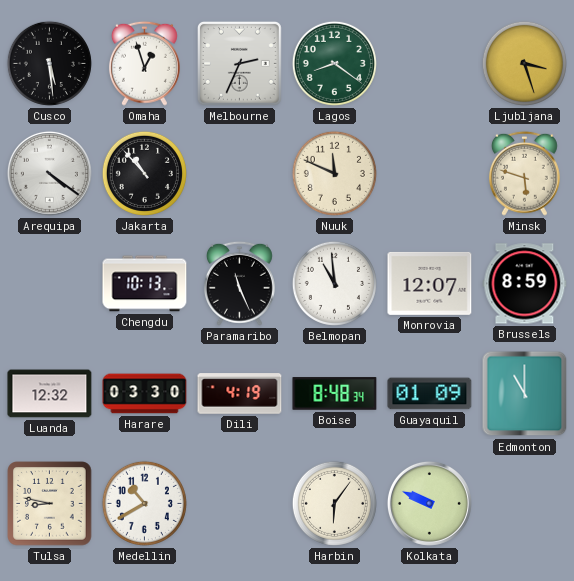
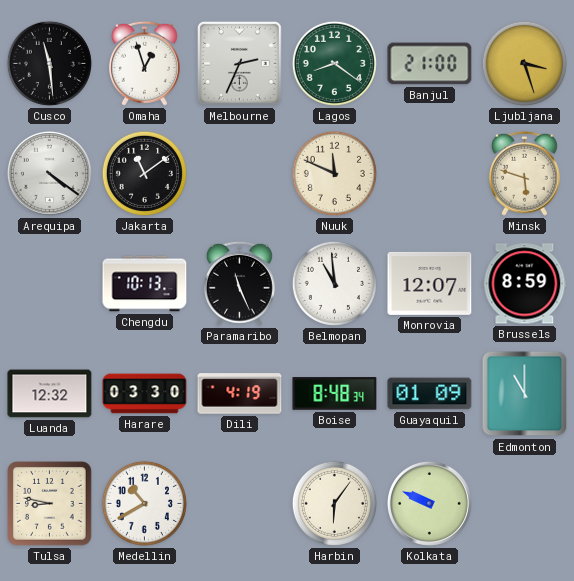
Cusco: 5:29 -> 11:29
Banjul: none -> 21:00
Jakarta: 10:53 -> 11:09
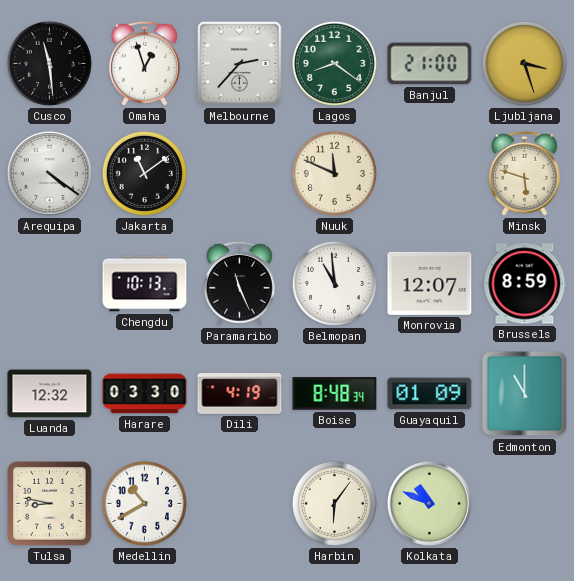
Melbourne: 2:34 -> 2:37
Kolkata: 9:49 -> 10:49
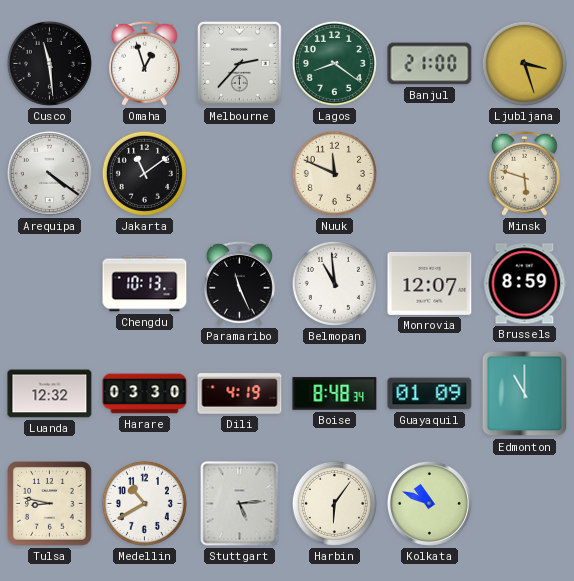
Stuttgart: none -> 5:14
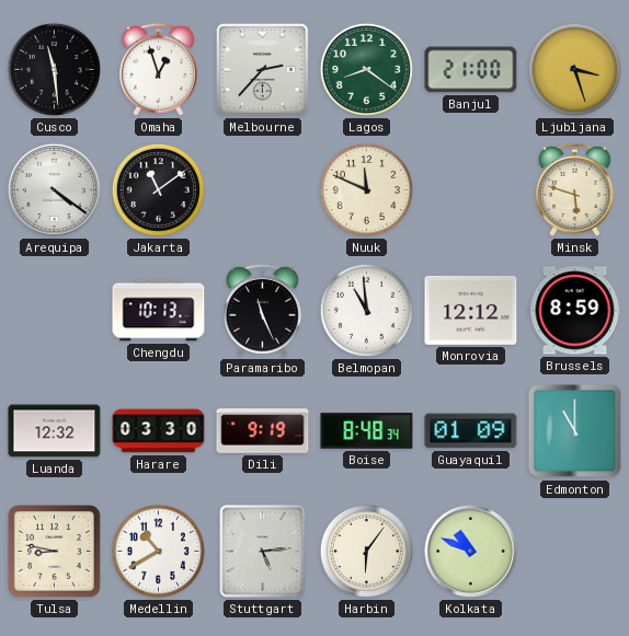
Monrovia: 12:07 -> 12:12
Dili: 4:19 -> 9:19
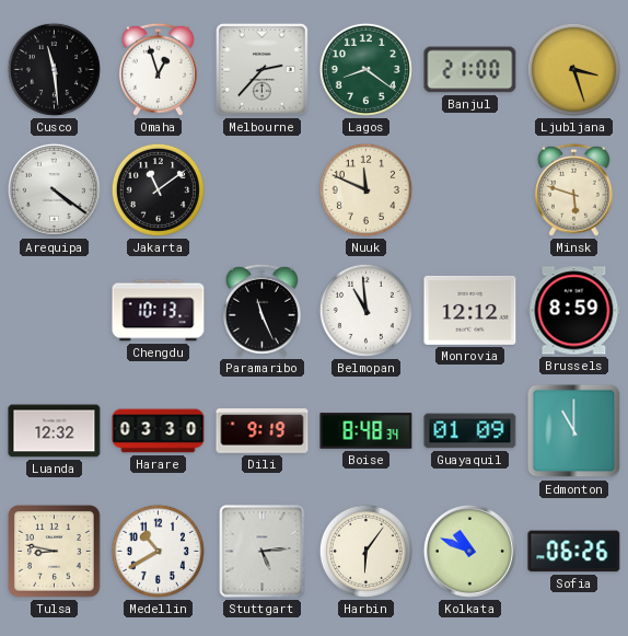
Sofia: none -> 06:26
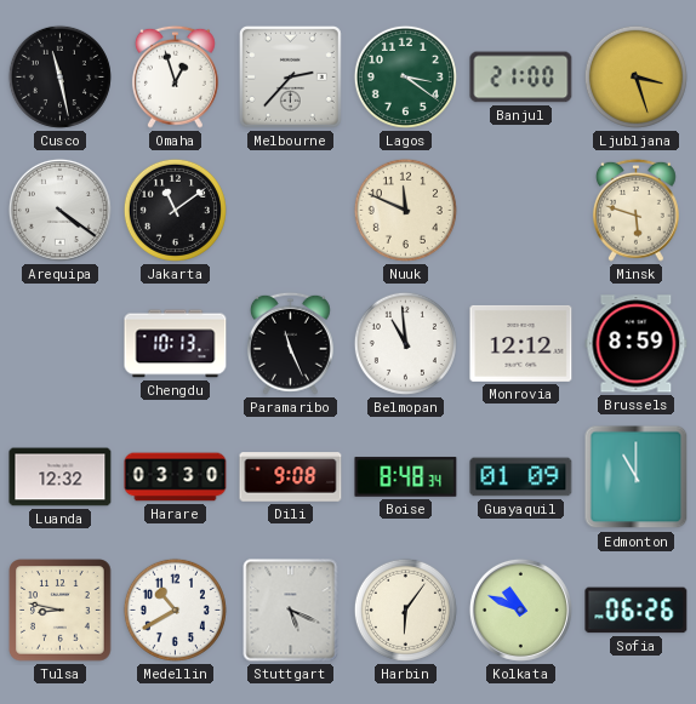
Cusco: 11:29 -> 11:28
Lagos: 8:21 -> 3:21
Dili: 9:19 -> 9:08
Stuttgart: 5:14 -> 5:19
